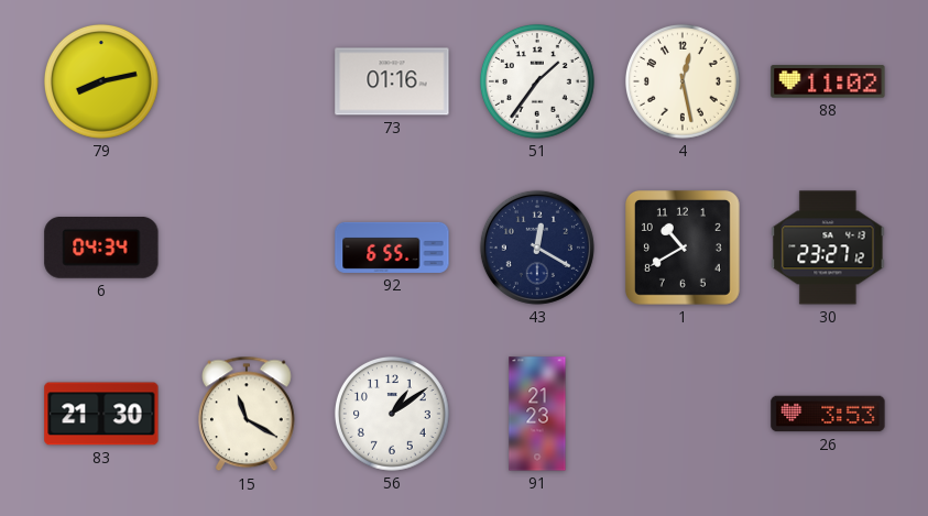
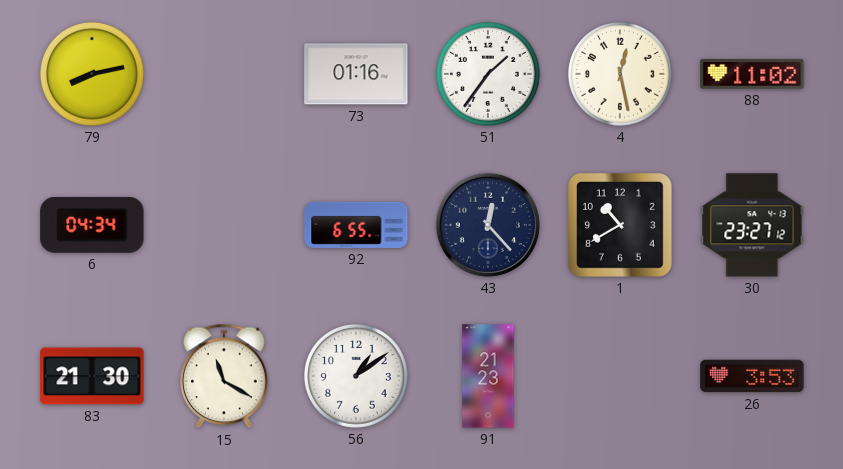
43: 12:20 -> 12:23
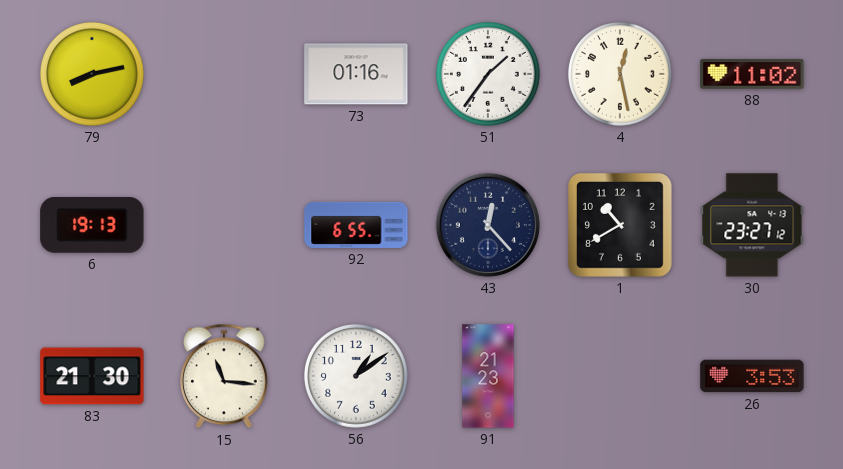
6: 04:34 -> 19:13
15: 11:20 -> 11:16
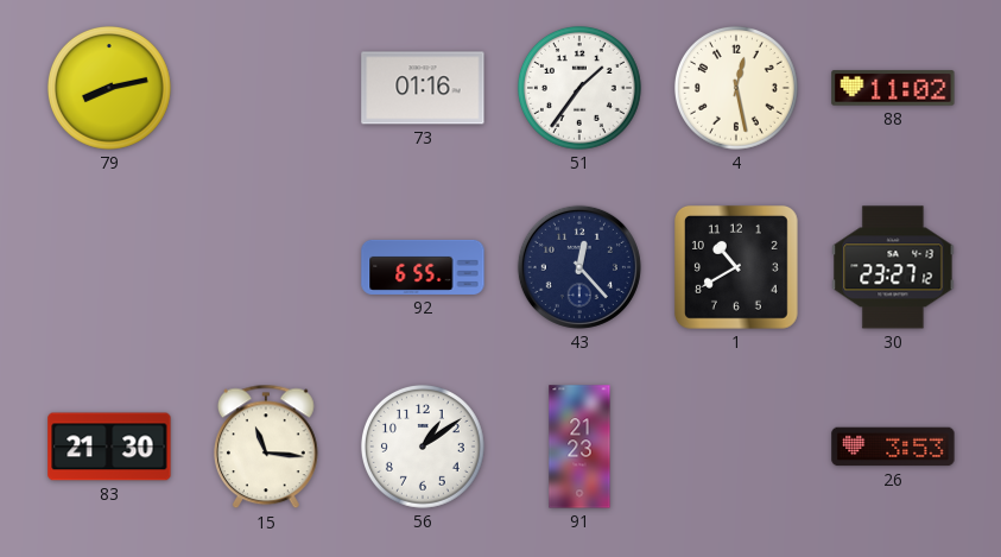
6: 19:13 -> none
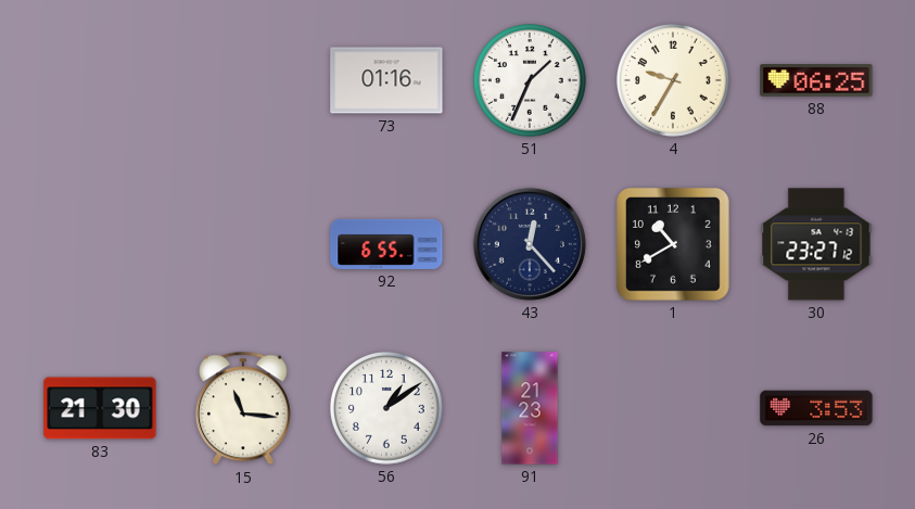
79: 8:13 -> none
51: 1:36 -> 1:34
4: 12:28 -> 9:35
88: 11:02 -> 06:25
